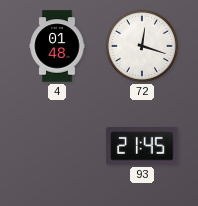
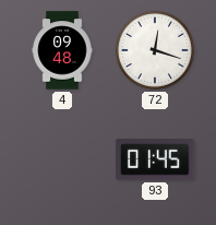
4: 01:48 -> 09:48
93: 21:45 -> 01:45
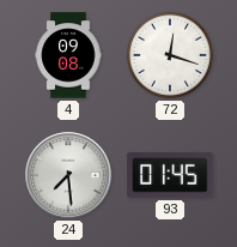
4: 09:48 -> 09:08
24: none -> 7:29
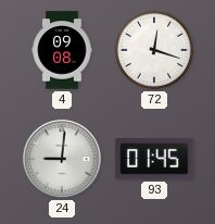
24: 7:29 -> 9:01
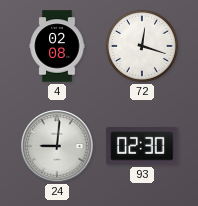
4: 09:08 -> 02:08
93: 01:45 -> 02:30
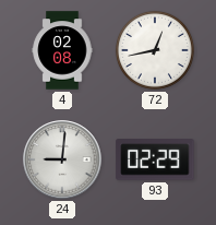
72: 12:18 -> 12:43
93: 02:30 -> 02:29
